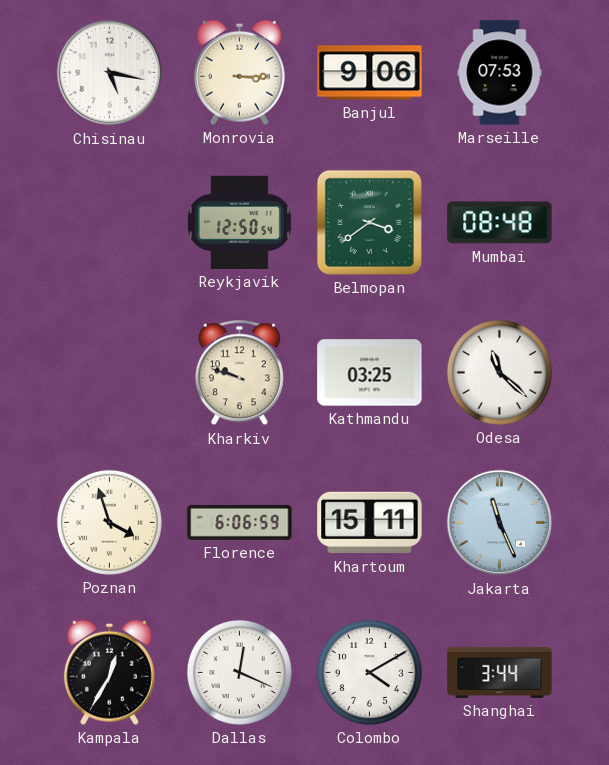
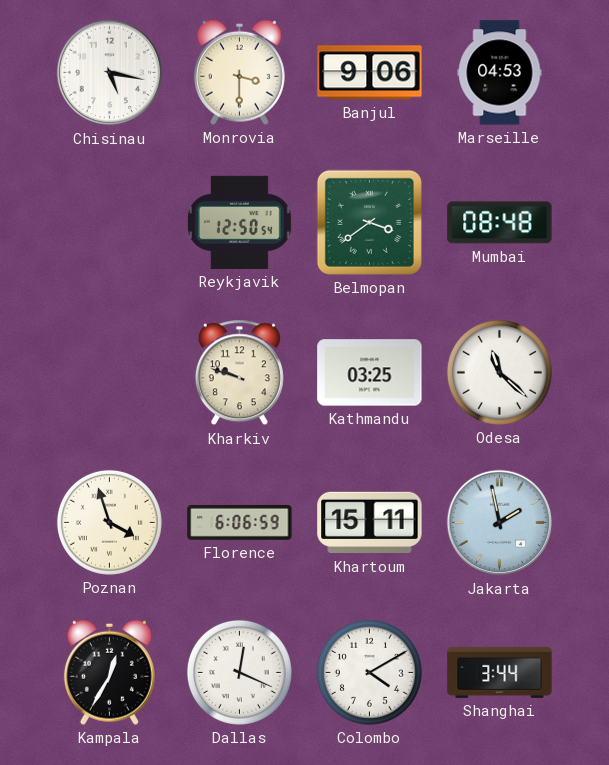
Monrovia: 3:15 -> 3:30
Marseille: 07:53 -> 04:53
Jakarta: 11:26 -> 1:58
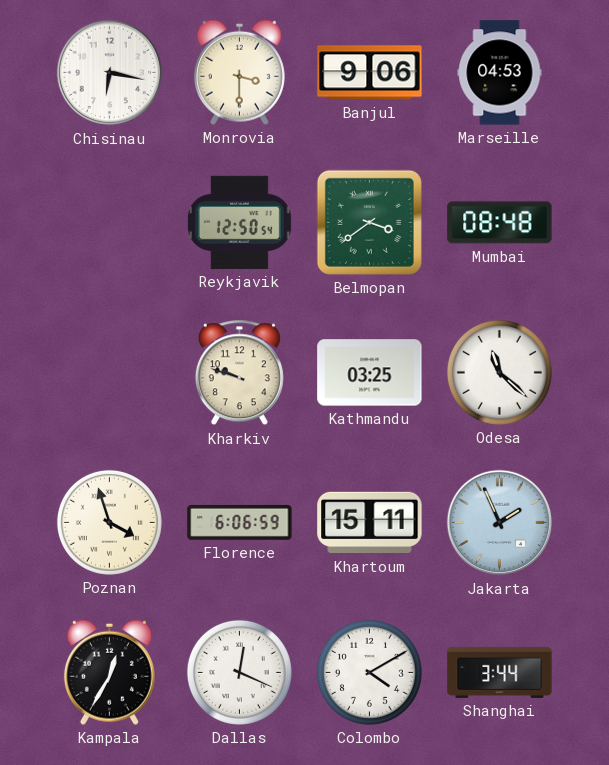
Chisinau: 5:17 -> 6:17
Jakarta: 1:58 -> 1:56
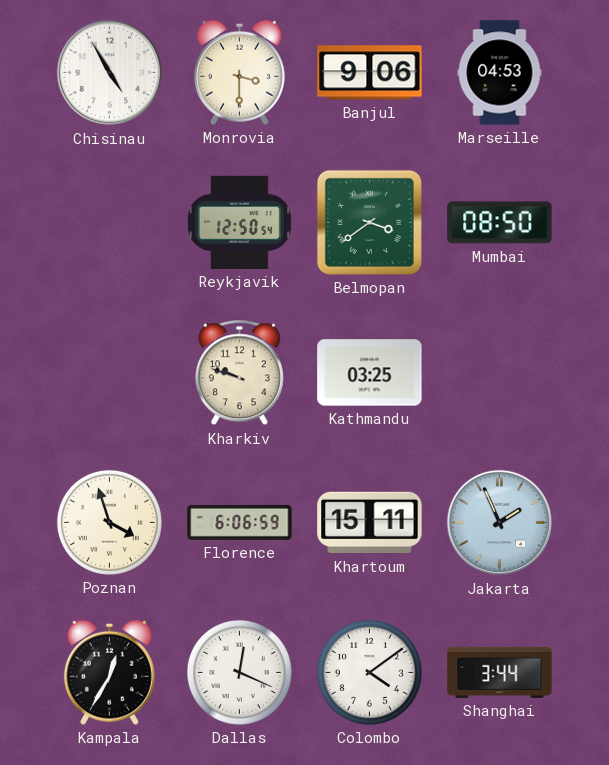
Chisinau: 6:17 -> 4:55
Mumbai: 08:48 -> 08:50
Odesa: 11:22 -> none
Colombo: 4:10 -> 4:09
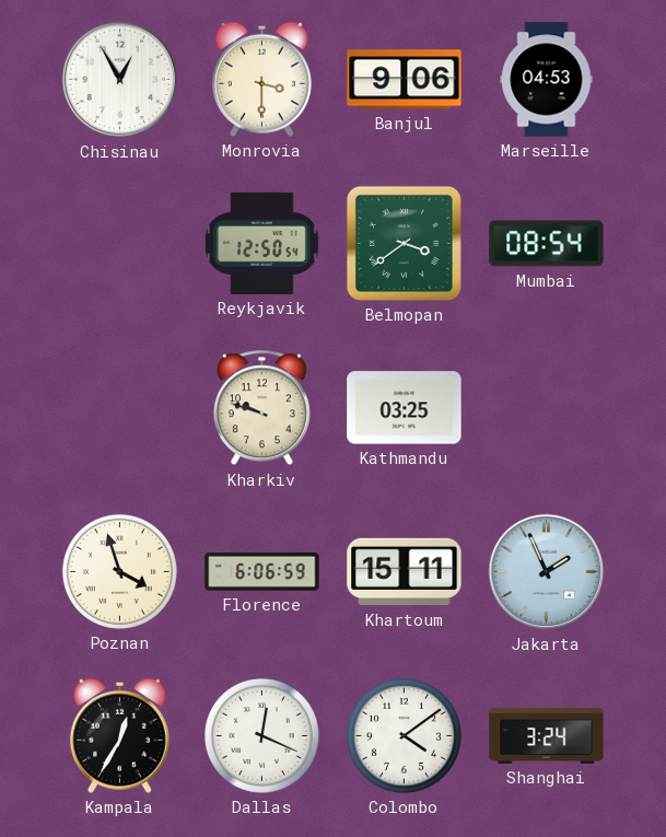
Chisinau: 4:55 -> 12:55
Mumbai: 08:50 -> 08:54
Shanghai: 3:44 -> 3:24
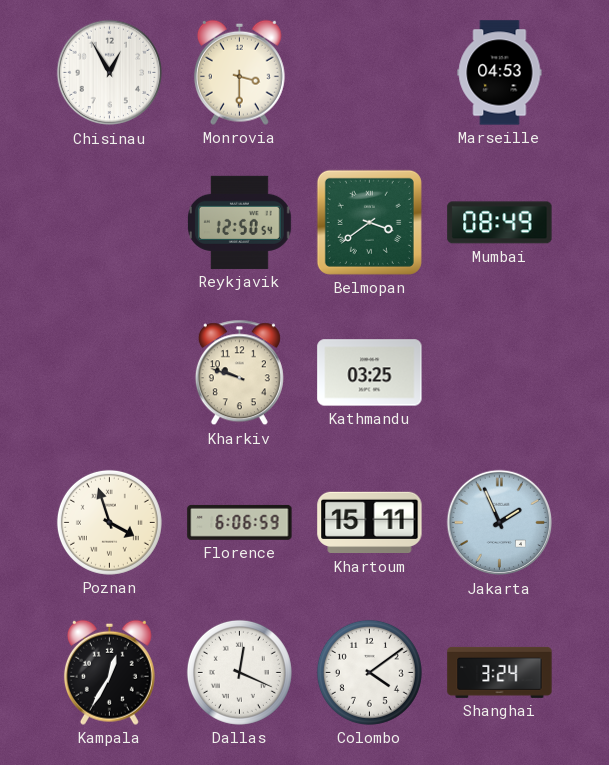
Banjul: 9:06 -> none
Mumbai: 08:54 -> 08:49
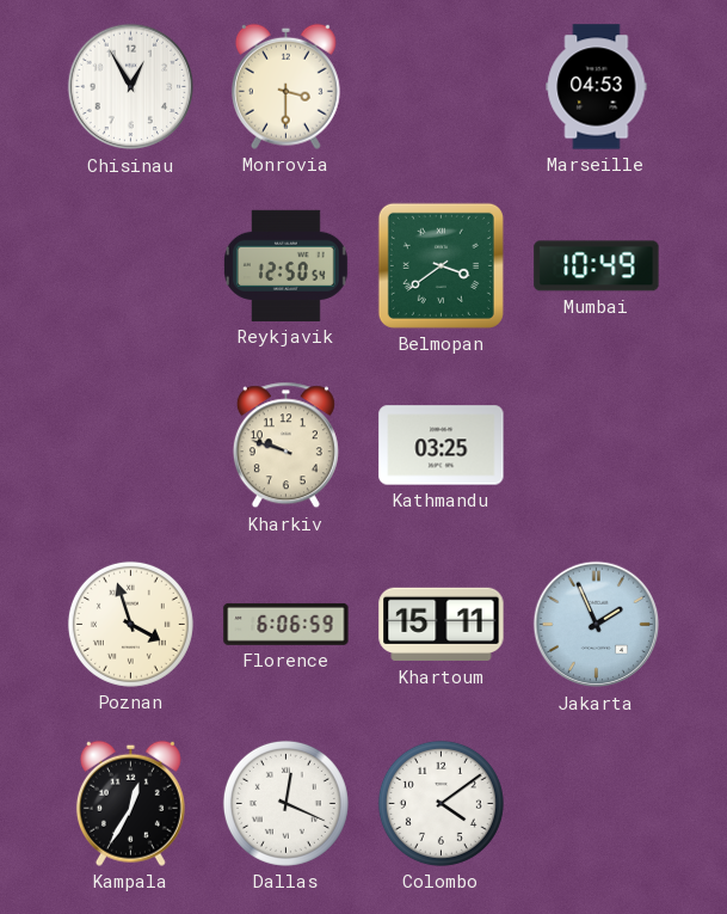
Mumbai: 08:49 -> 10:49
Shanghai: 3:24 -> none
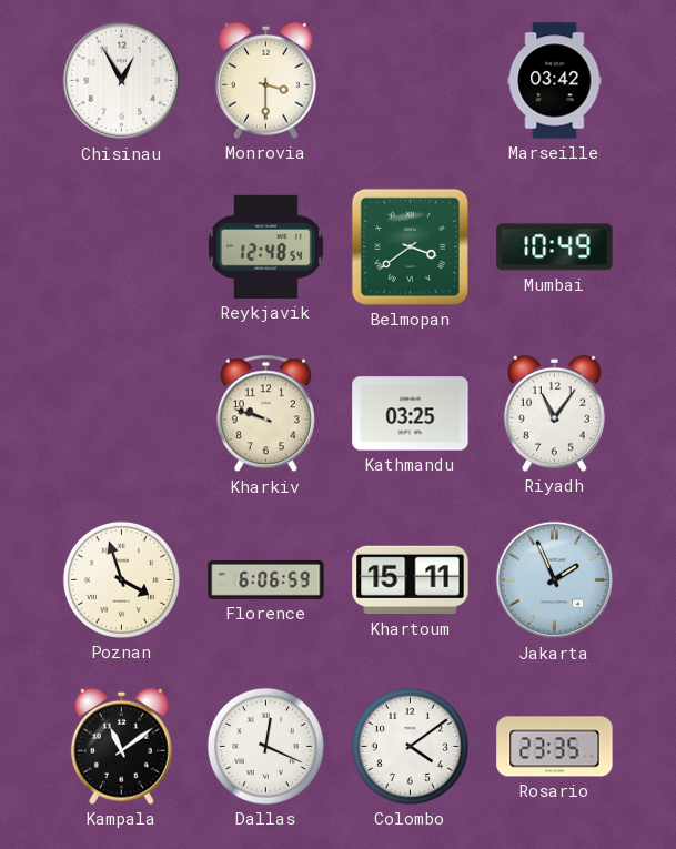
Marseille: 04:53 -> 03:42
Reykjavik: 12:50 -> 12:48
Riyadh: none -> 11:06
Kampala: 12:35 -> 11:09
Rosario: none -> 23:35
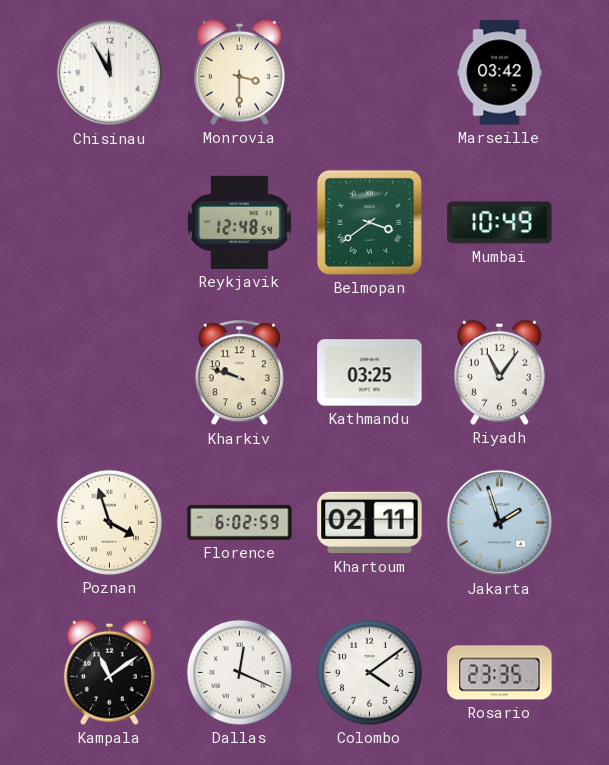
Chisinau: 12:55 -> 11:55
Florence: 6:06 -> 6:02
Khartoum: 15:11 -> 02:11
Jakarta: 1:56 -> 1:57
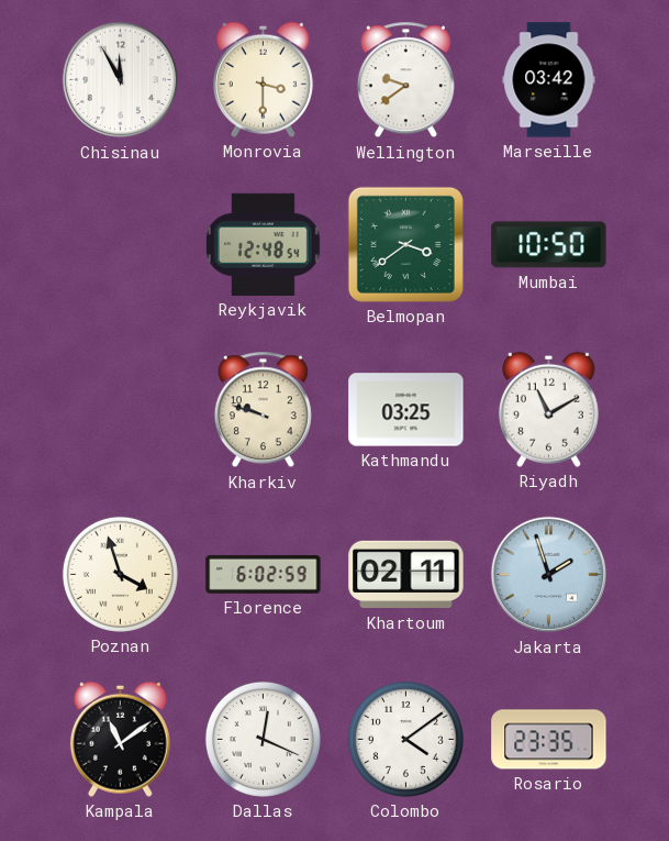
Wellington: none -> 9:39
Mumbai: 10:49 -> 10:50
Riyadh: 11:06 -> 11:10
